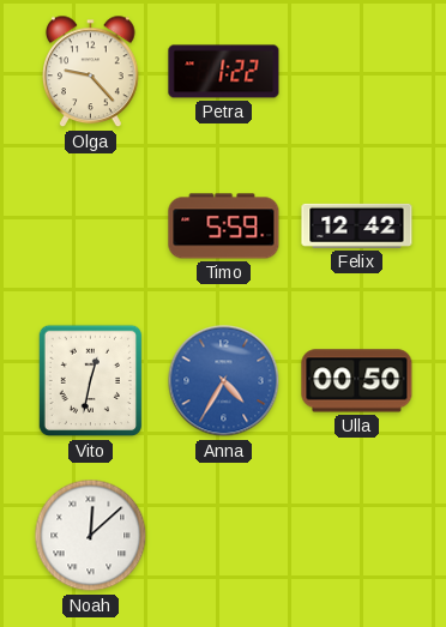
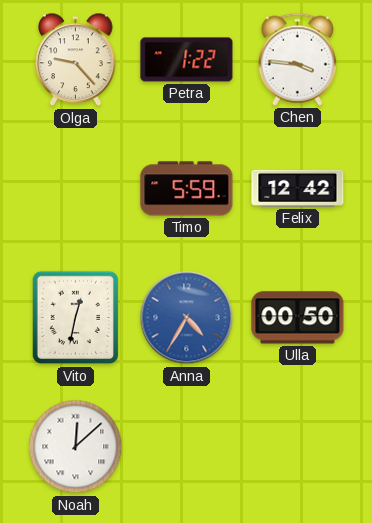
Chen: none -> 3:46
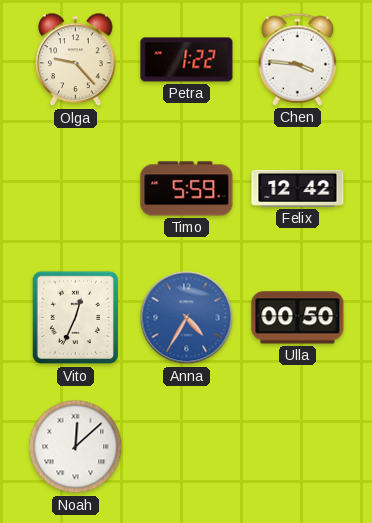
Vito: 12:32 -> 12:34
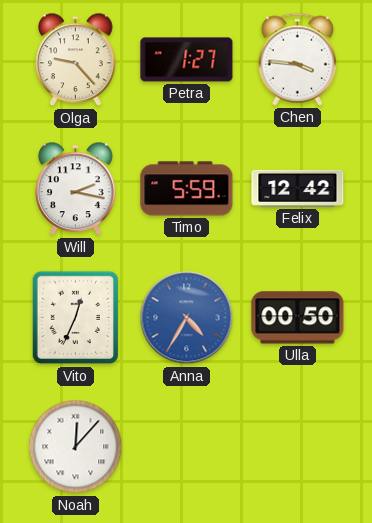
Petra: 1:22 -> 1:27
Will: none -> 2:17
Noah: 12:08 -> 12:07
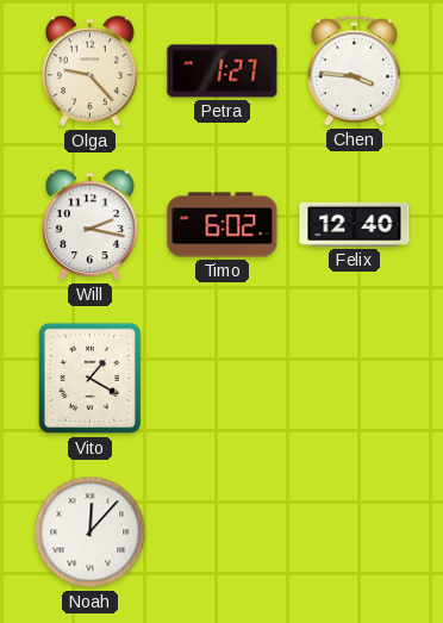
Timo: 5:59 -> 6:02
Felix: 12:42 -> 12:40
Vito: 12:34 -> 1:20
Anna: 4:35 -> none
Ulla: 00:50 -> none
